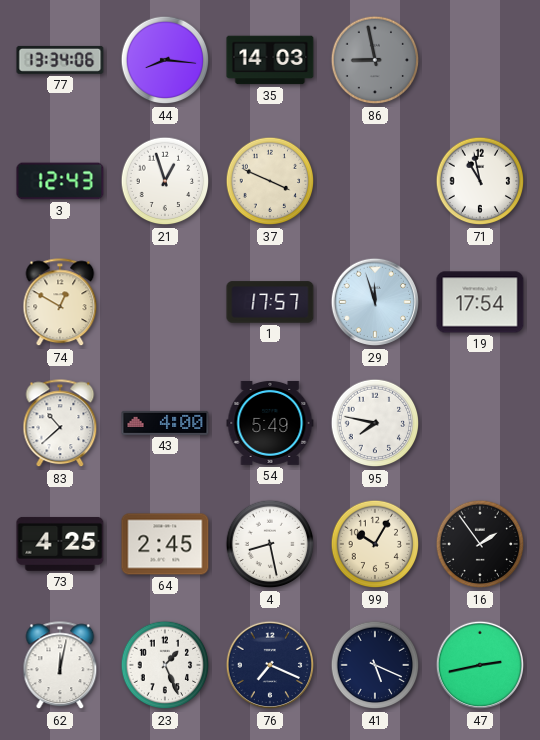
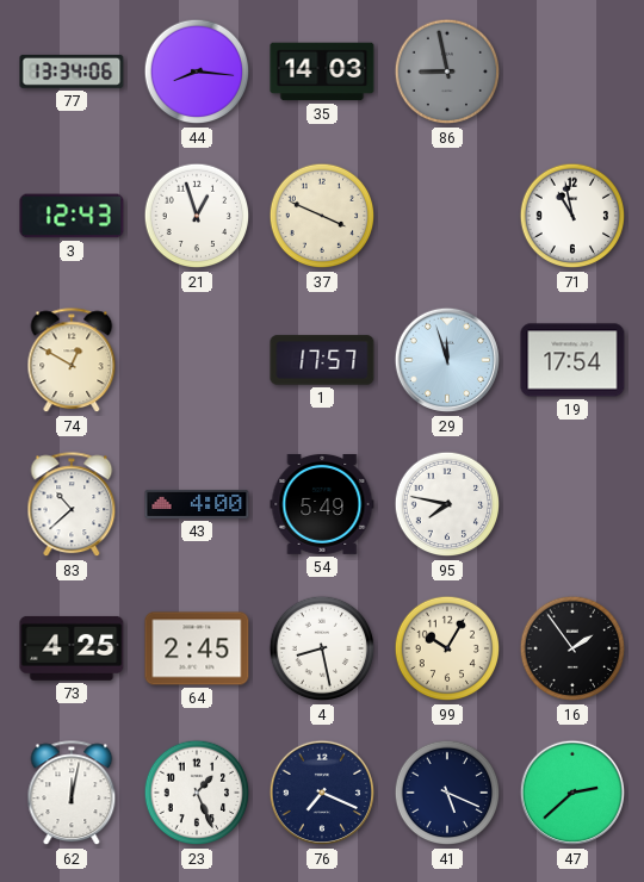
47: 2:43 -> 2:38
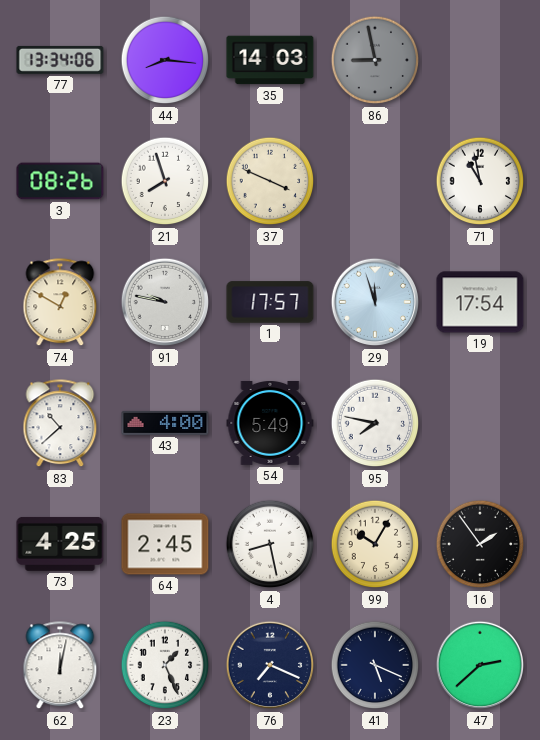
3: 12:43 -> 08:26
21: 12:57 -> 7:57
91: none -> 9:47
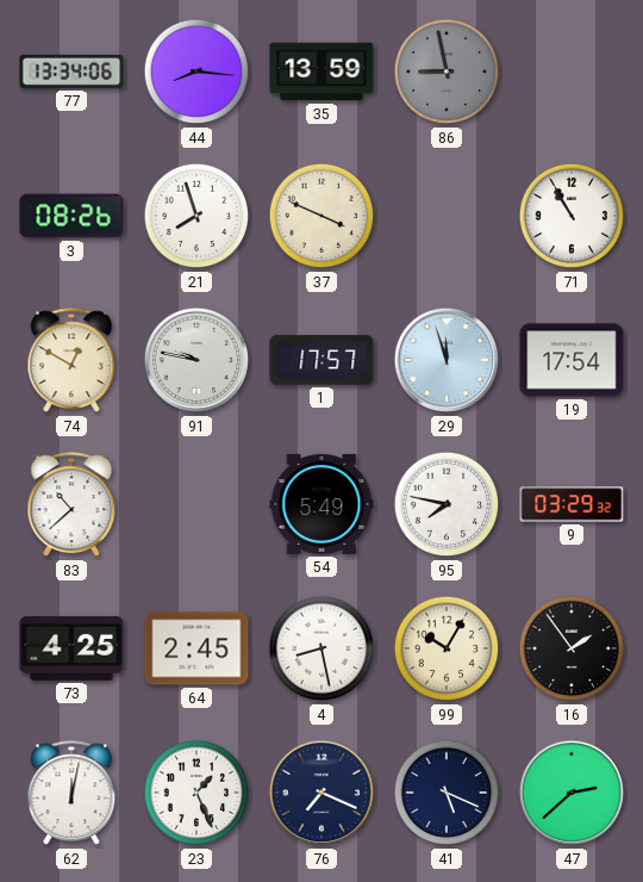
35: 14:03 -> 13:59
71: 10:58 -> 10:55
43: 4:00 -> none
9: none -> 03:29
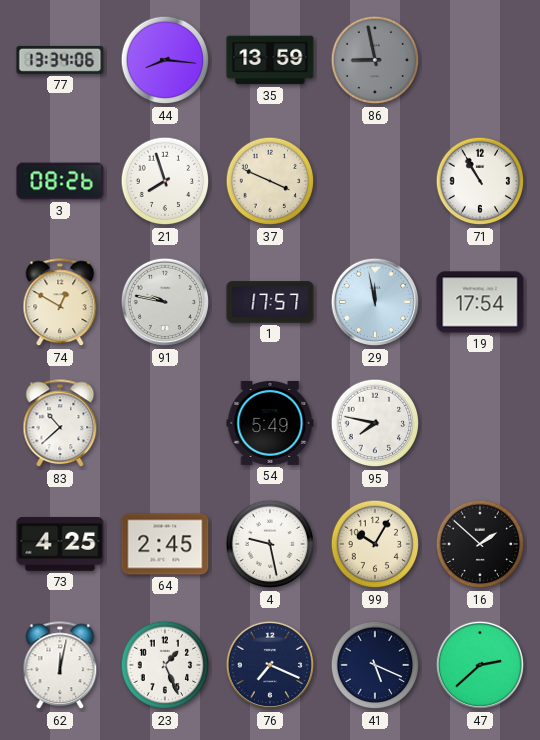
29: 11:57 -> 11:58
9: 03:29 -> none
4: 8:28 -> 9:28
16: 1:54 -> 1:52
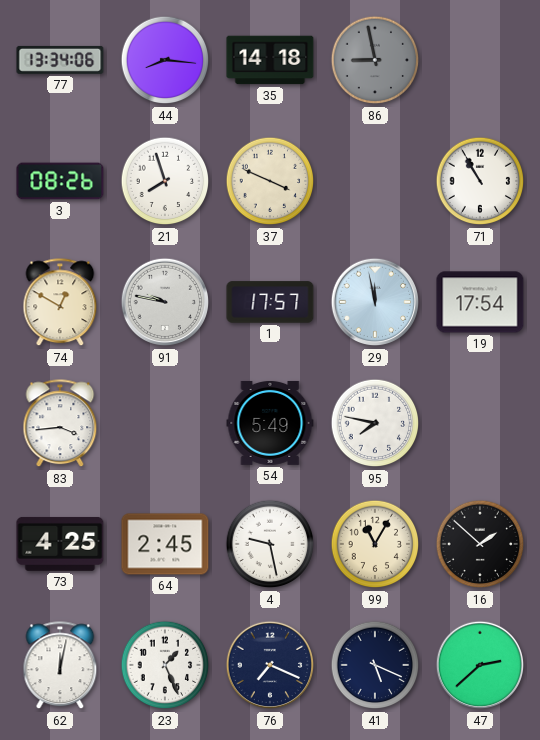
35: 13:59 -> 14:18
83: 10:38 -> 3:44
99: 10:05 -> 11:05
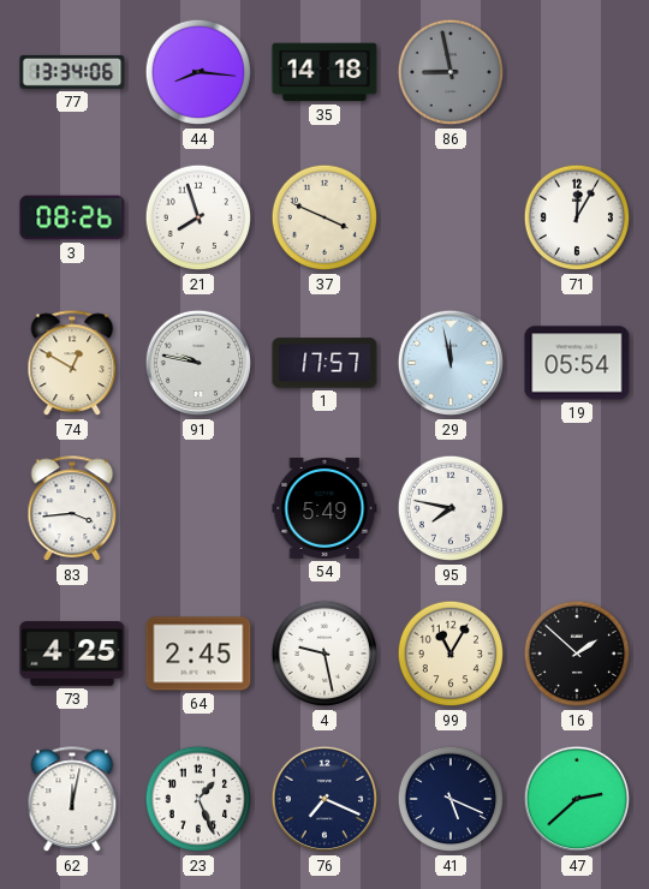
71: 10:55 -> 12:05
19: 17:54 -> 05:54
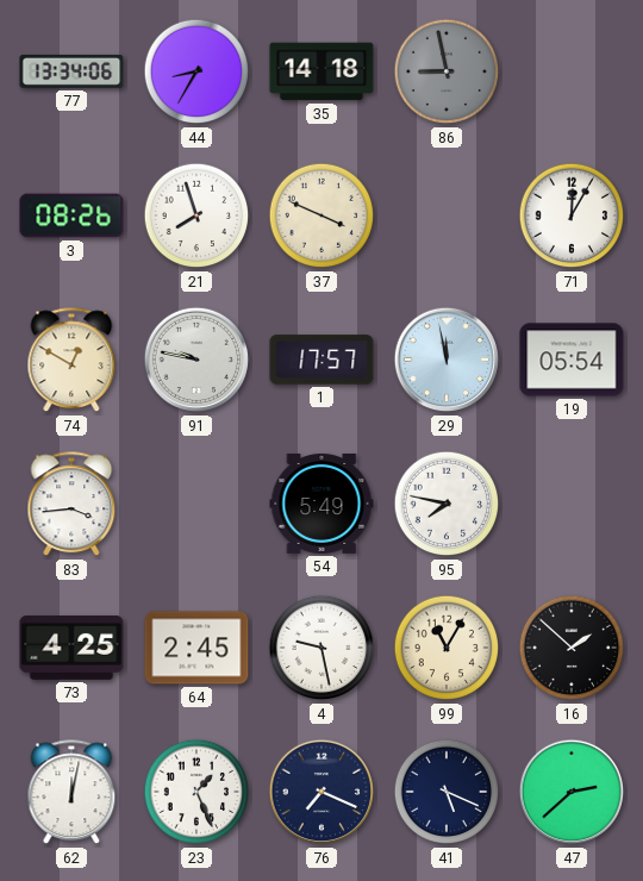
44: 8:16 -> 8:35
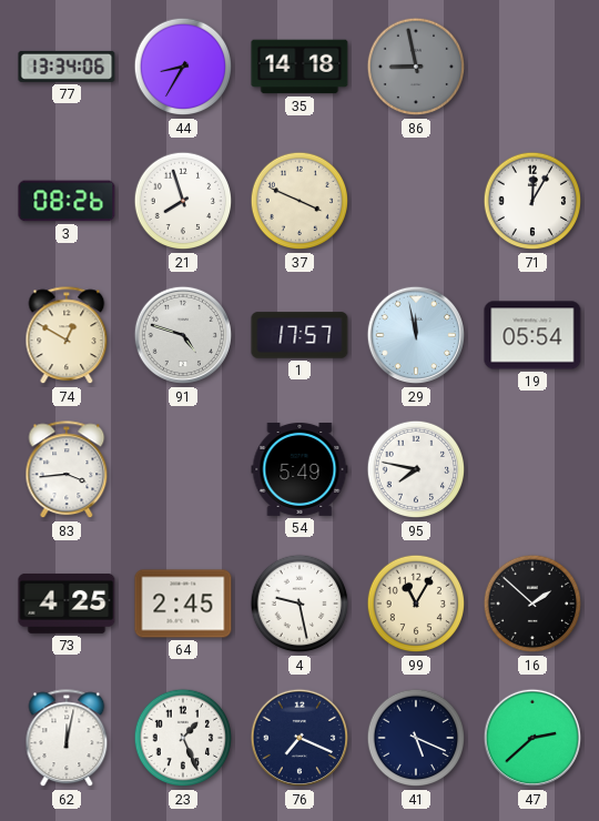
91: 9:47 -> 4:48
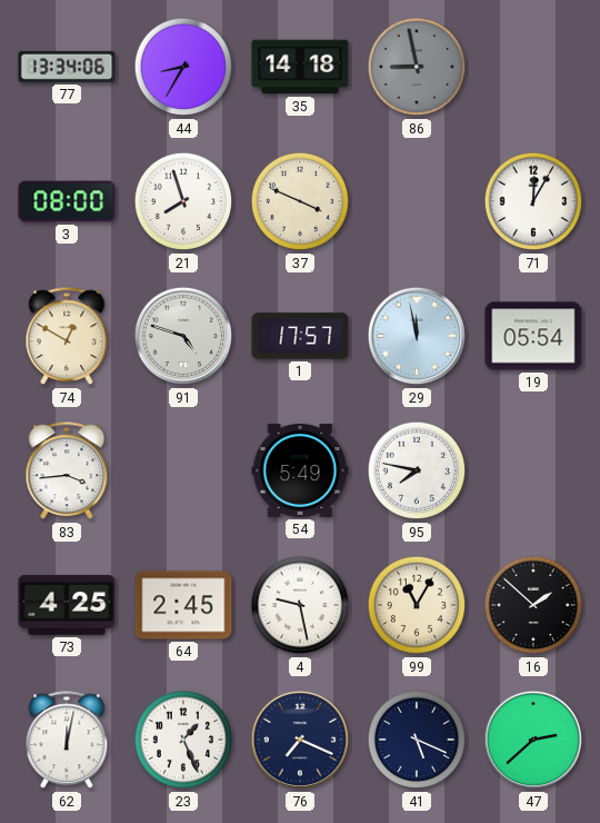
3: 08:26 -> 08:00
